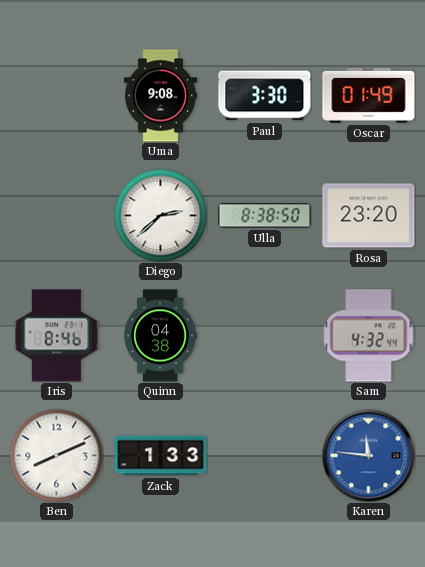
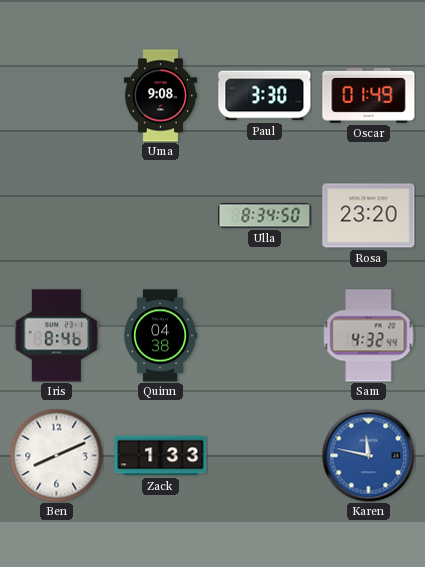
Diego: 2:38 -> none
Ulla: 8:38 -> 8:34
Karen: 11:46 -> 11:47
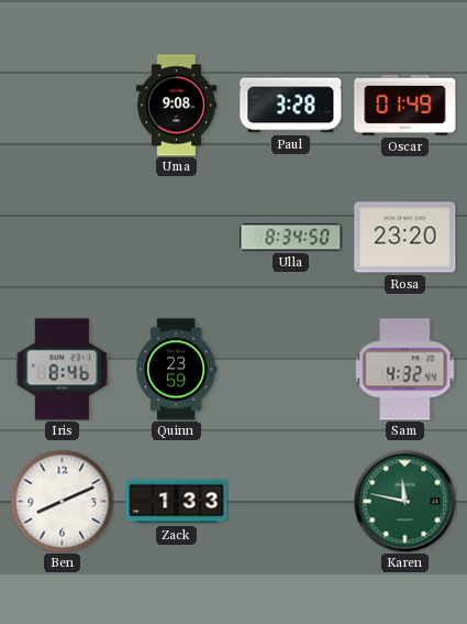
Paul: 3:30 -> 3:28
Quinn: 04:38 -> 23:59
Karen dial: blue -> green
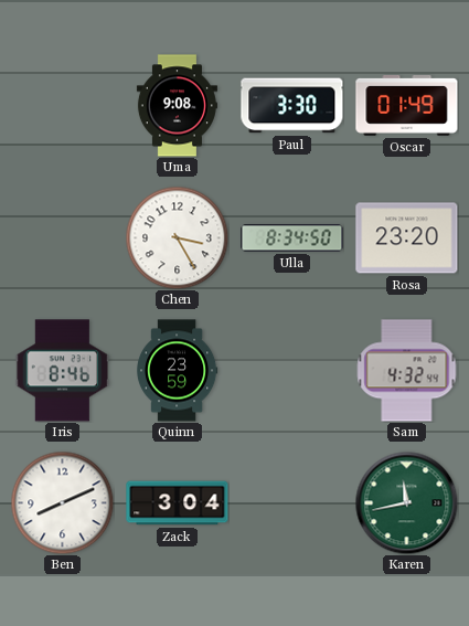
Paul: 3:28 -> 3:30
Chen: none -> 3:25
Zack: 1:33 -> 3:04
Karen: 11:47 -> 11:43
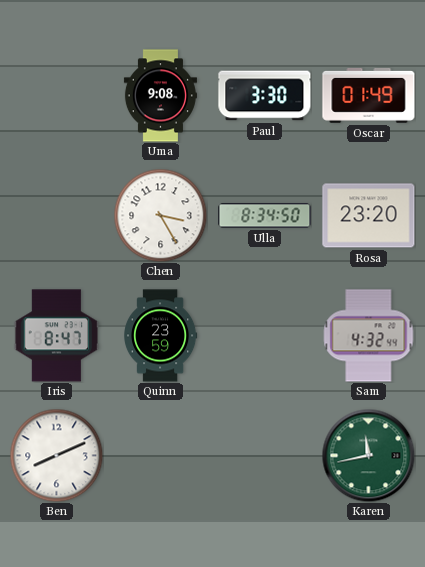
Iris: 8:46 -> 8:47
Zack: 3:04 -> none
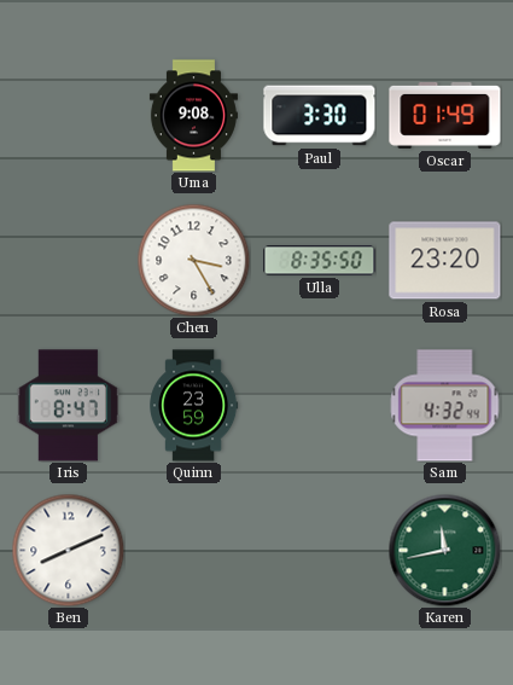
Ulla: 8:34 -> 8:35
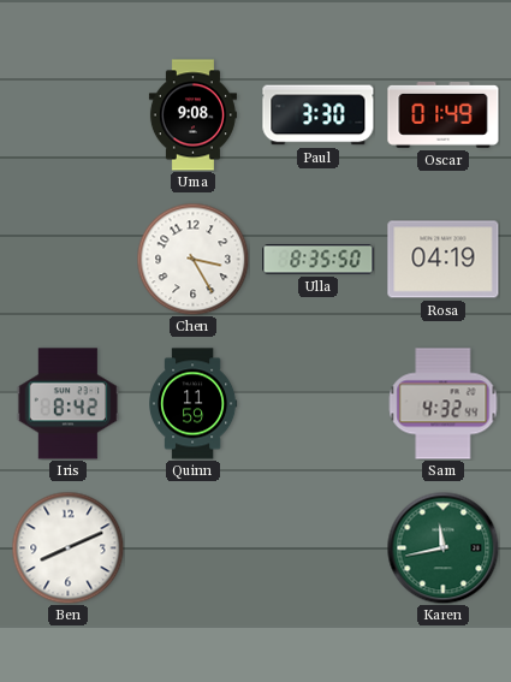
Rosa: 23:20 -> 04:19
Iris: 8:47 -> 8:42
Quinn: 23:59 -> 11:59
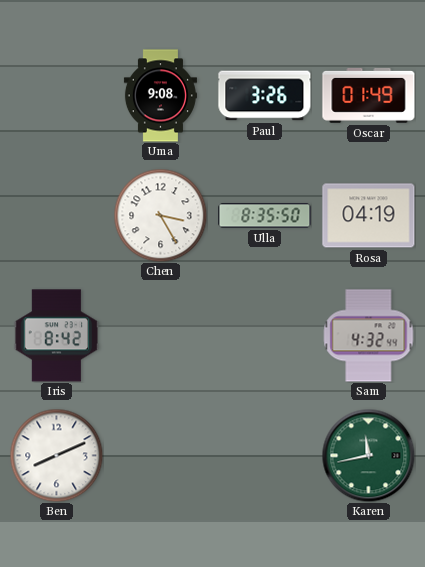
Paul: 3:30 -> 3:26
Quinn: 11:59 -> none
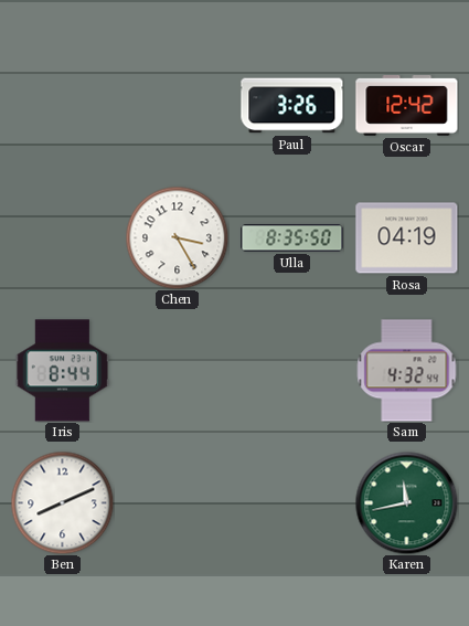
Uma: 9:08 -> none
Oscar: 01:49 -> 12:42
Iris: 8:42 -> 8:44
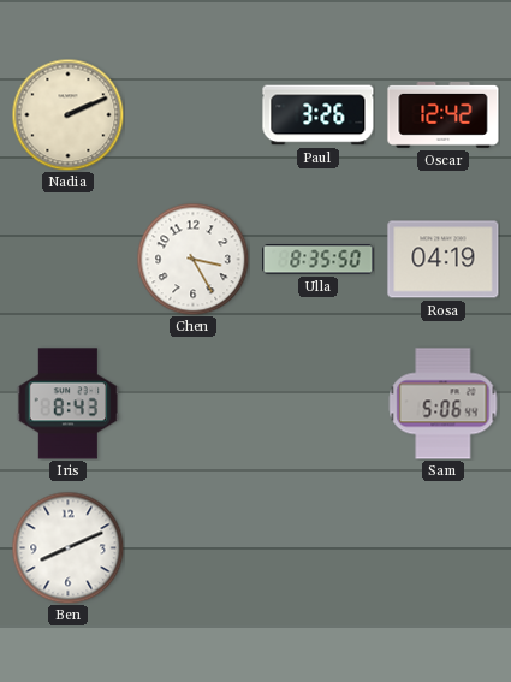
Nadia: none -> 2:11
Iris: 8:44 -> 8:43
Sam: 4:32 -> 5:06
Karen: 11:43 -> none
